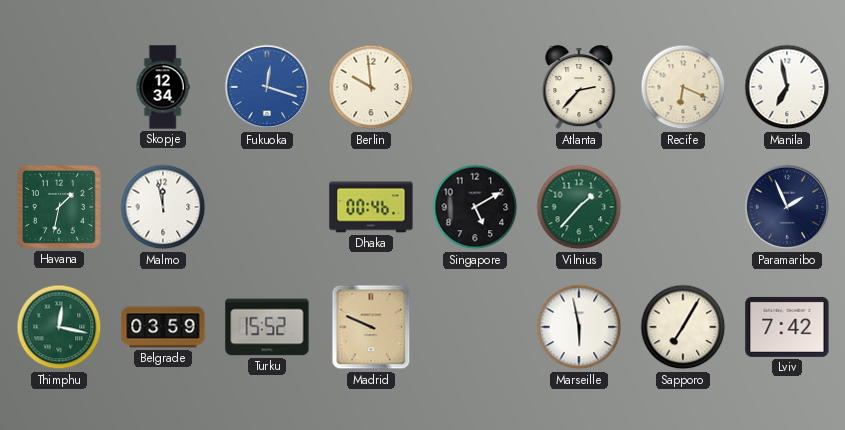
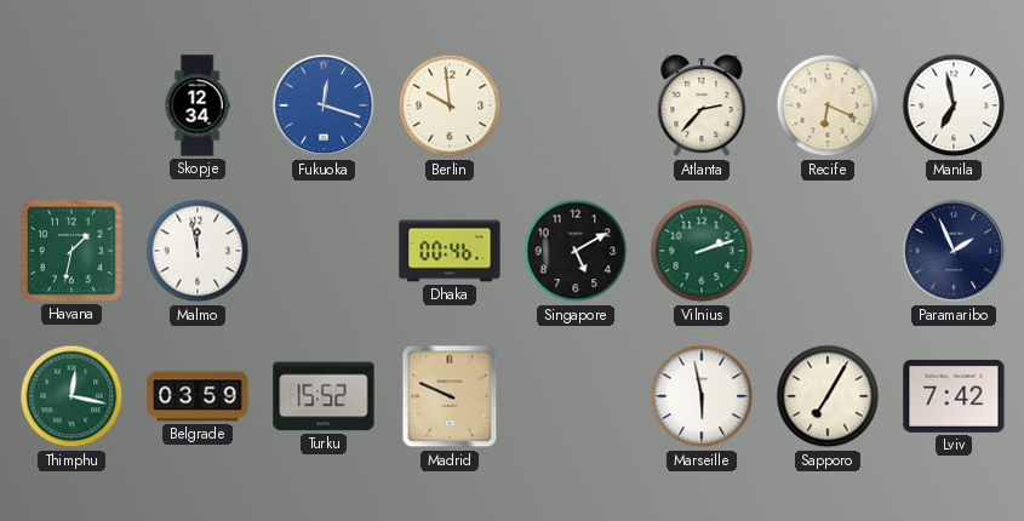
Vilnius: 1:37 -> 2:12
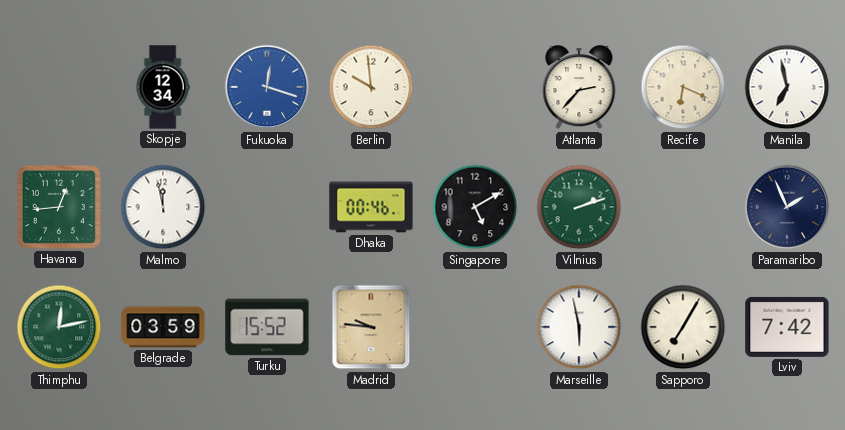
Havana: 1:32 -> 12:44
Thimphu: 12:17 -> 12:13
Madrid: 9:49 -> 9:46
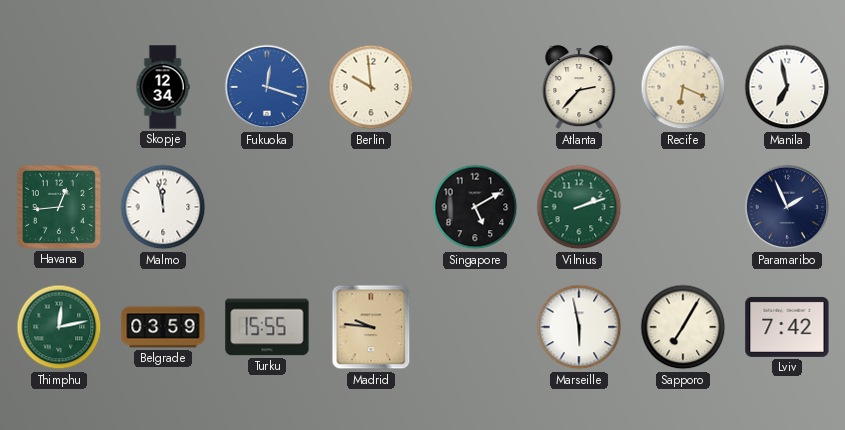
Dhaka: 00:46 -> none
Turku: 15:52 -> 15:55
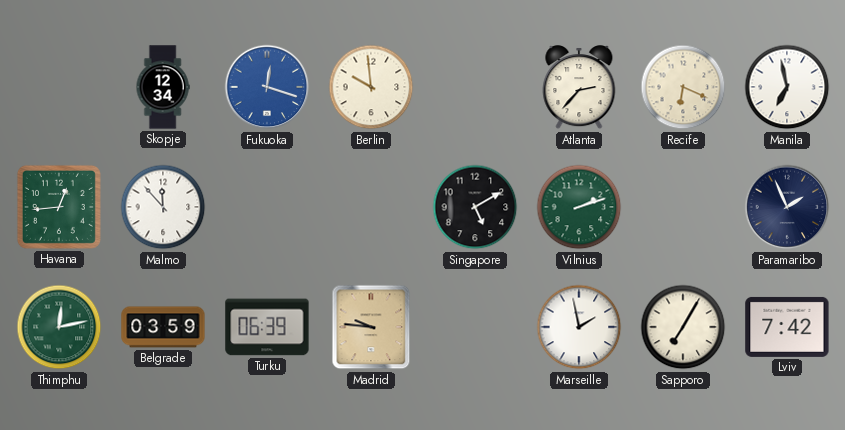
Malmo: 11:58 -> 11:53
Turku: 15:55 -> 06:39
Marseille: 5:58 -> 1:58
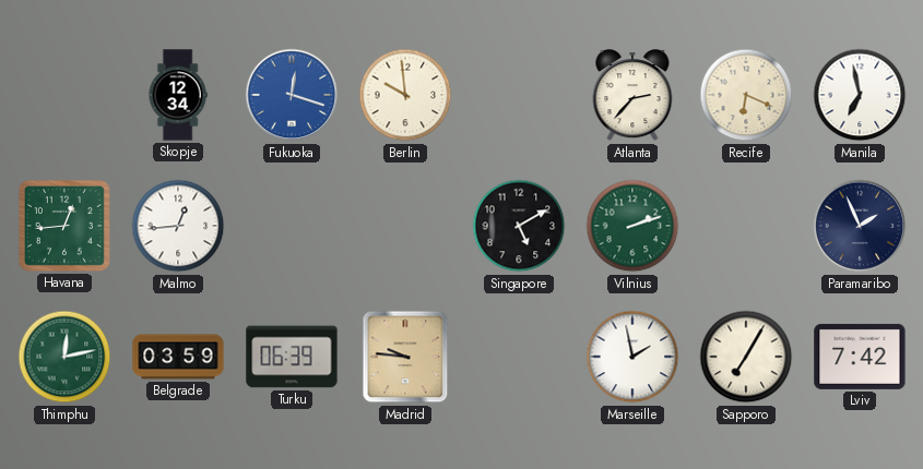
Malmo: 11:53 -> 12:44
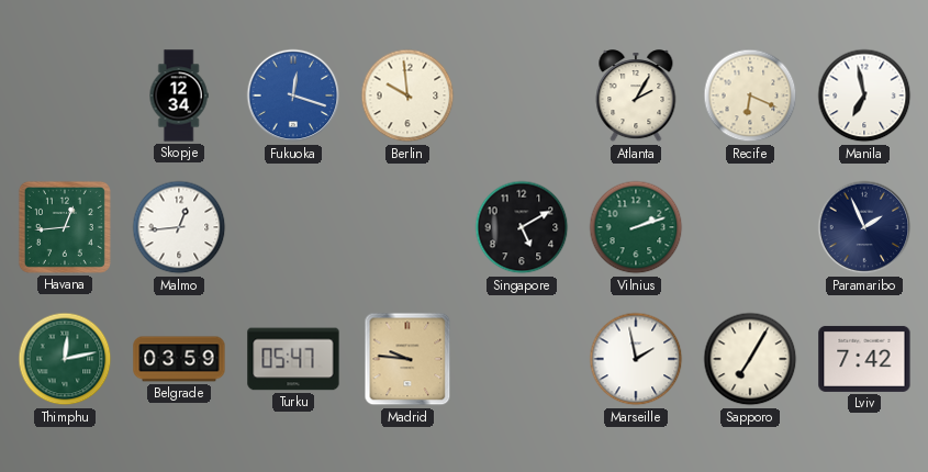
Atlanta: 2:37 -> 2:05
Turku: 06:39 -> 05:47
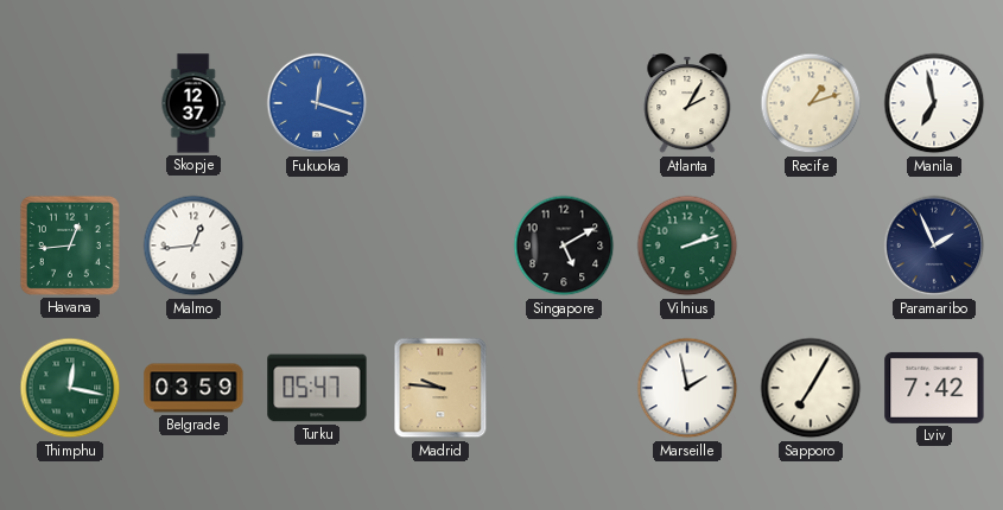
Skopje: 12:34 -> 12:37
Berlin: 9:59 -> none
Recife: 6:19 -> 1:12
Thimphu: 12:13 -> 12:17
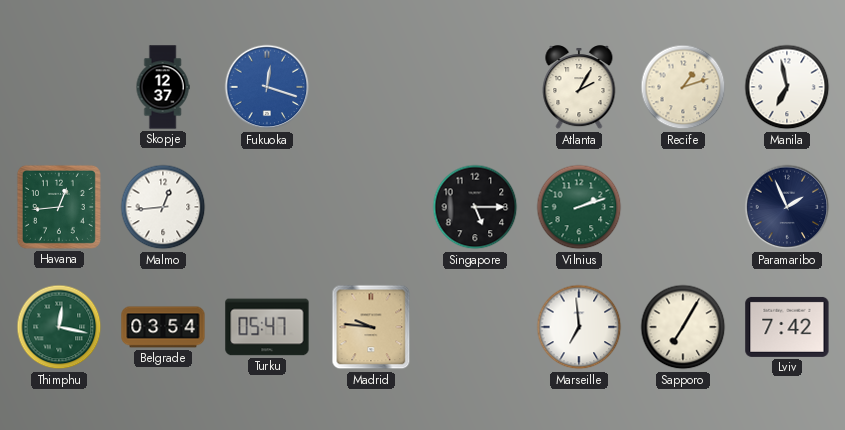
Singapore: 5:10 -> 5:15
Belgrade: 03:59 -> 03:54
Marseille: 1:58 -> 6:59
